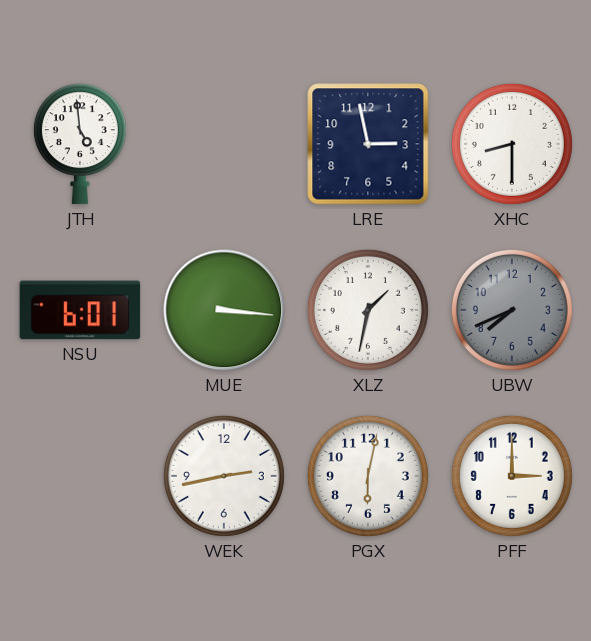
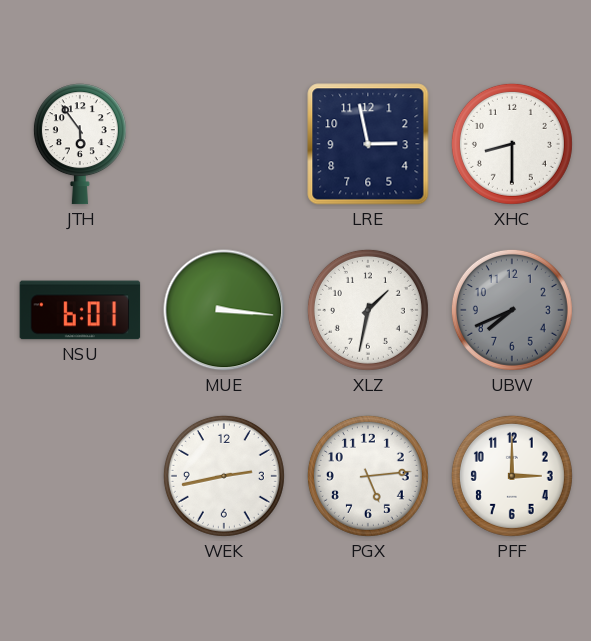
JTH: 4:59 -> 5:54
PGX: 6:02 -> 5:14
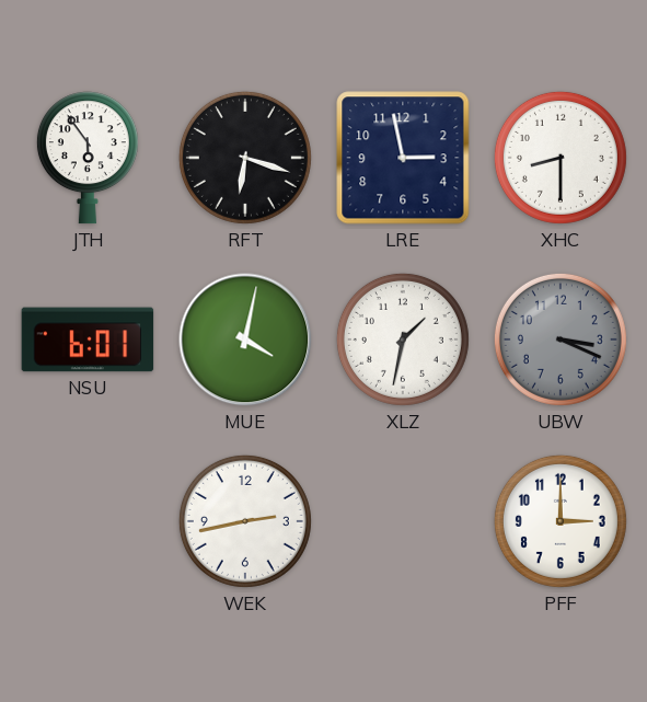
RFT: none -> 6:18
MUE: 3:16 -> 4:02
UBW: 7:41 -> 3:19
PGX: 5:14 -> none
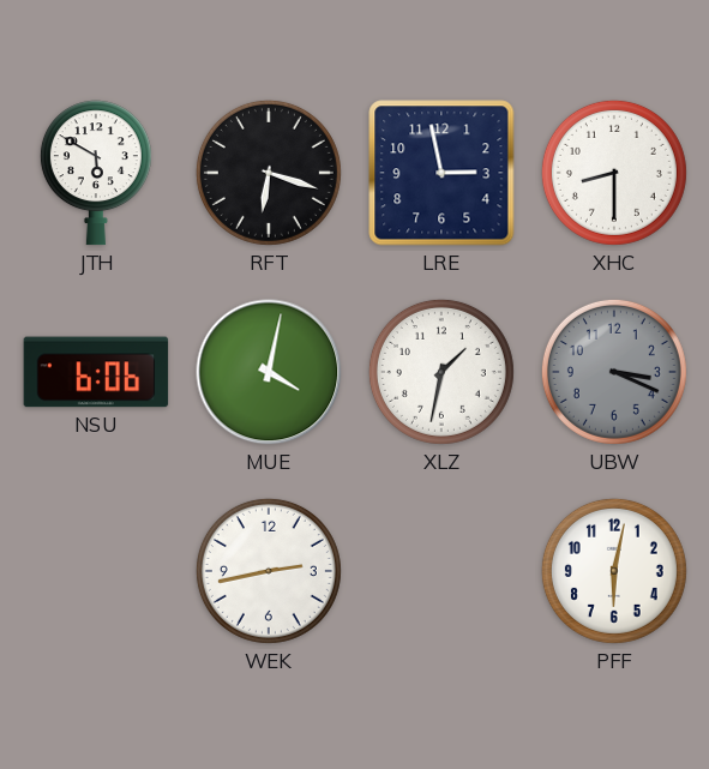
JTH: 5:54 -> 5:50
NSU: 6:01 -> 6:06
PFF: 3:00 -> 6:02
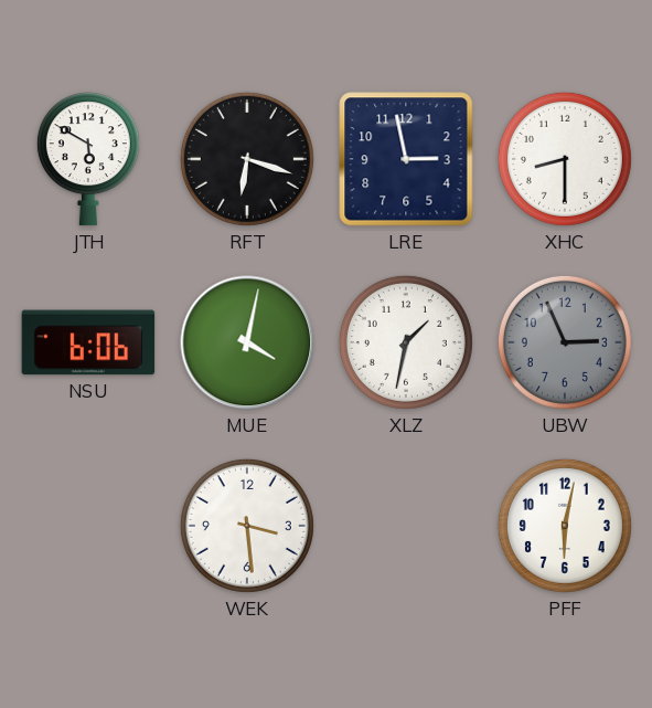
UBW: 3:19 -> 2:56
WEK: 2:43 -> 3:29
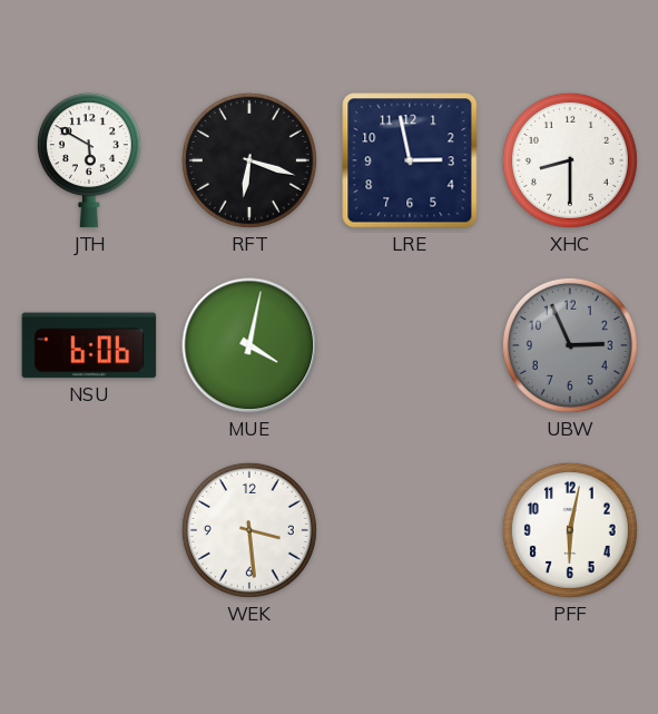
XLZ: 1:32 -> none
